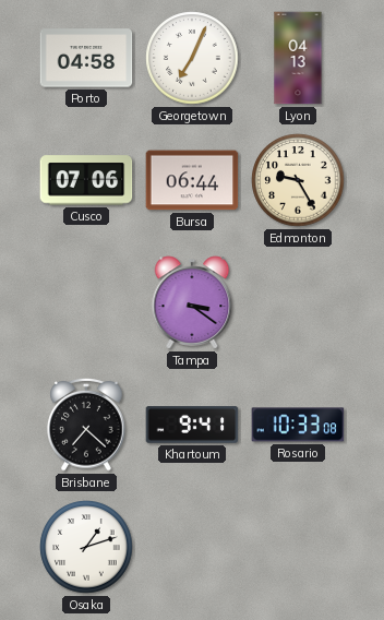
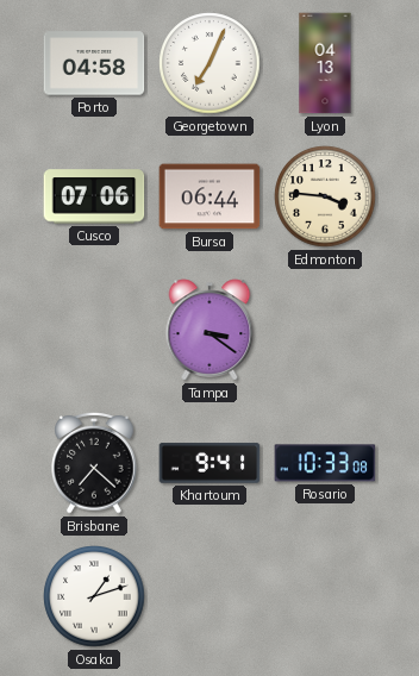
Edmonton: 9:25 -> 3:46
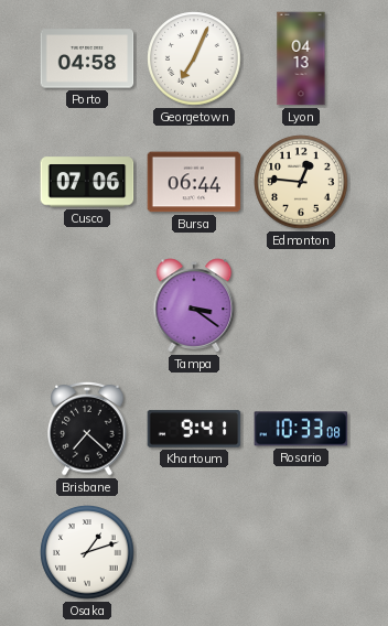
Edmonton: 3:46 -> 12:46
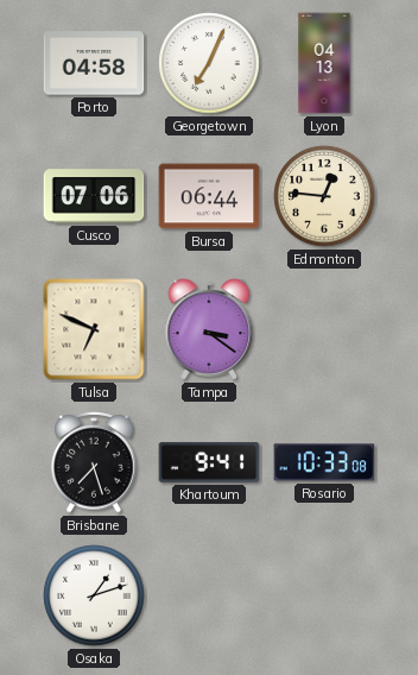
Tulsa: none -> 6:49
Brisbane: 7:22 -> 7:27
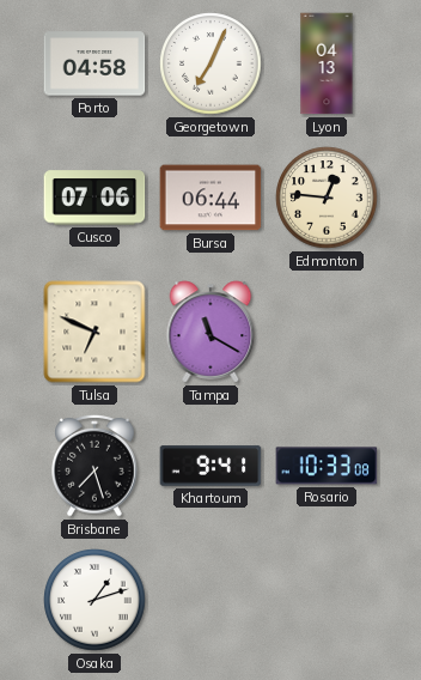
Tampa: 3:21 -> 11:20
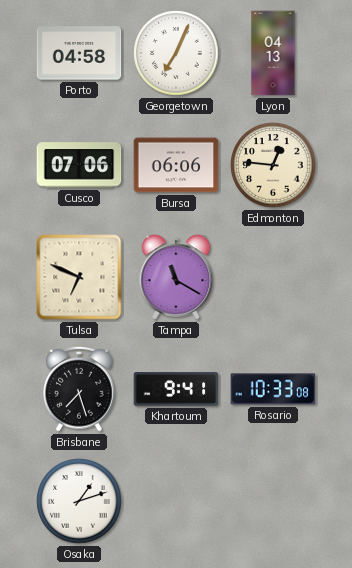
Bursa: 06:44 -> 06:06
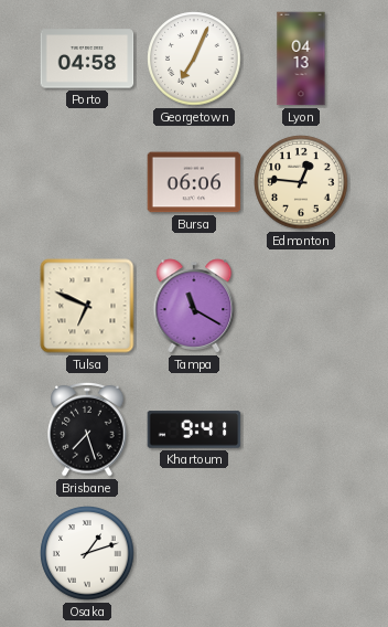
Cusco: 07:06 -> none
Rosario: 10:33 -> none
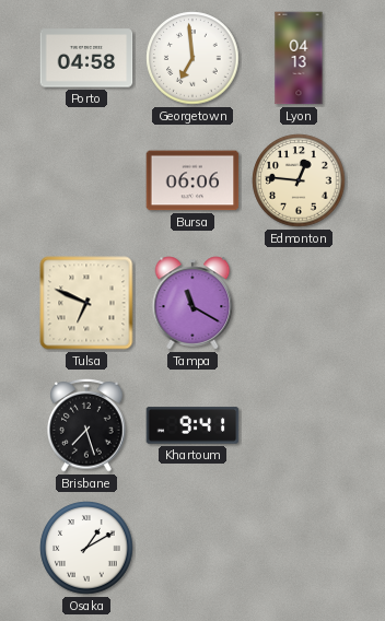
Georgetown: 7:04 -> 6:59
Osaka: 1:12 -> 1:10
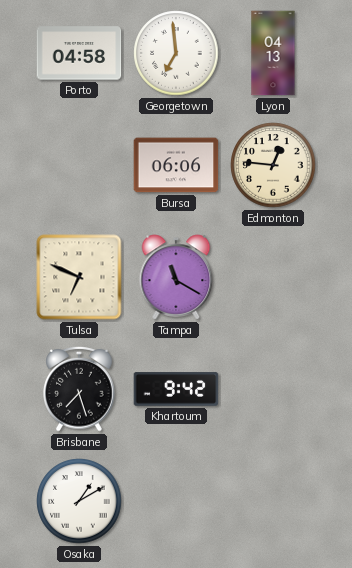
Khartoum: 9:41 -> 9:42
